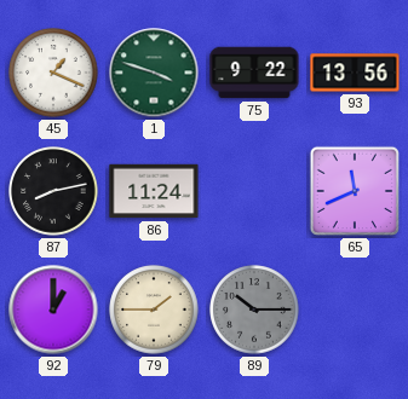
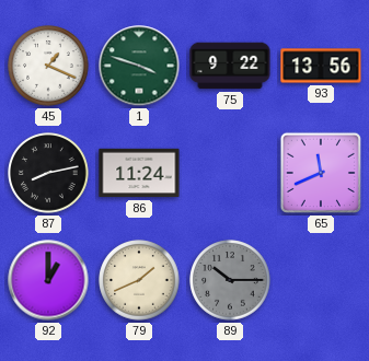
79: 1:45 -> 1:41
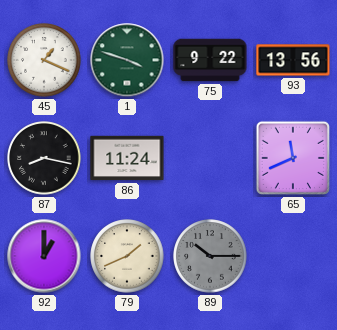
87: 8:13 -> 8:17
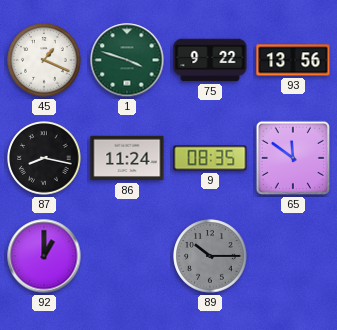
9: none -> 08:35
65: 11:41 -> 11:51
79: 1:41 -> none
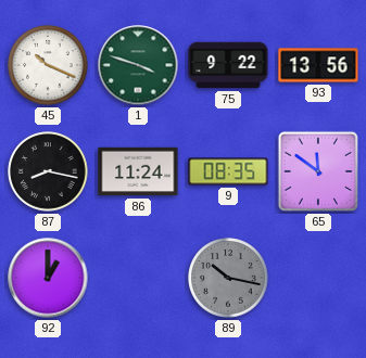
45: 1:19 -> 10:19
89: 10:15 -> 10:17
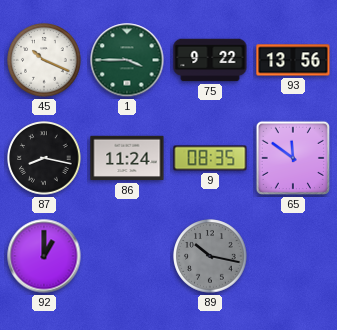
1: 3:48 -> 3:45
